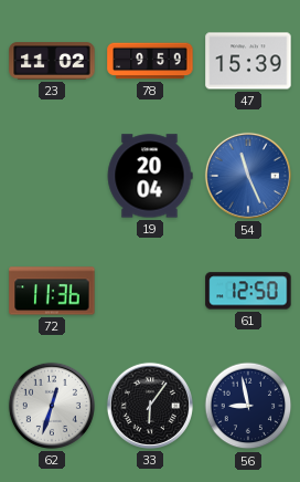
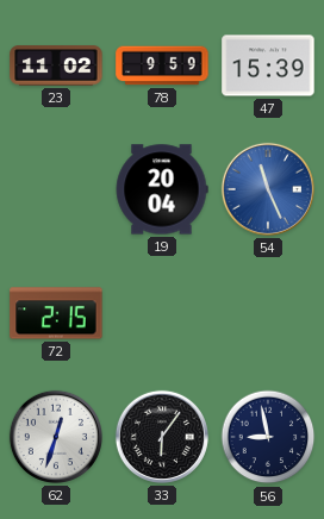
72: 11:36 -> 2:15
61: 12:50 -> none
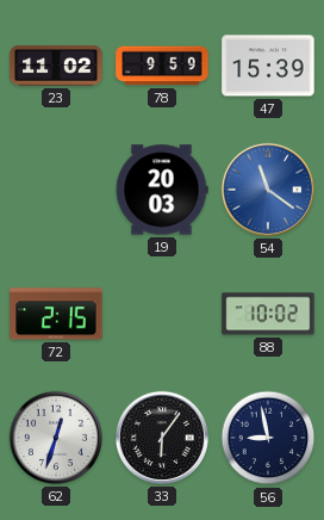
19: 20:04 -> 20:03
54: 11:26 -> 11:21
88: none -> 10:02
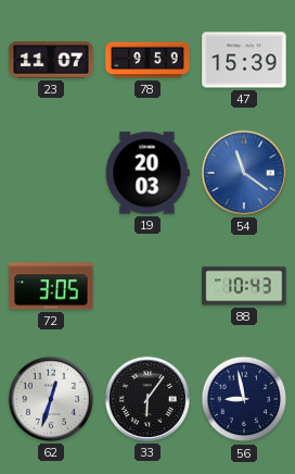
23: 11:02 -> 11:07
72: 2:15 -> 3:05
88: 10:02 -> 10:43
